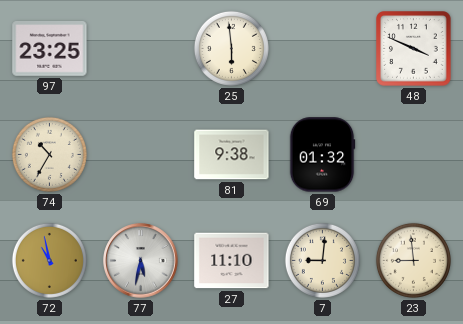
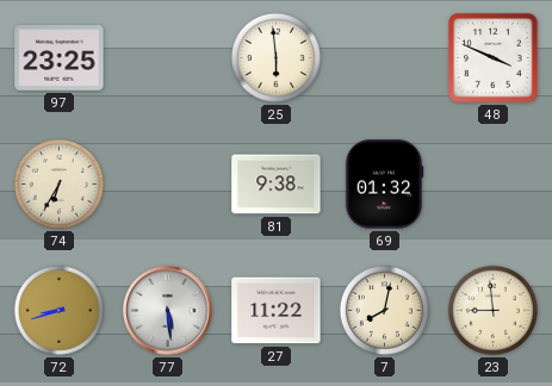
74: 10:35 -> 6:35
72: 10:58 -> 8:42
77: 5:32 -> 5:29
27: 11:10 -> 11:22
7: 9:01 -> 8:02
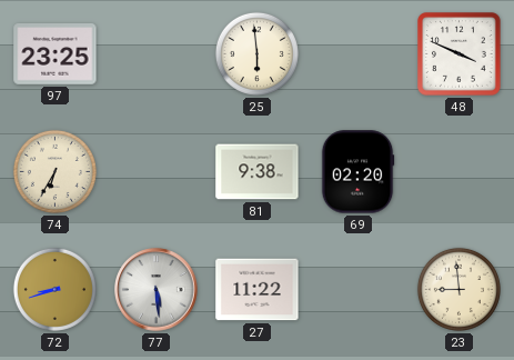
69: 01:32 -> 02:20
7: 8:02 -> none
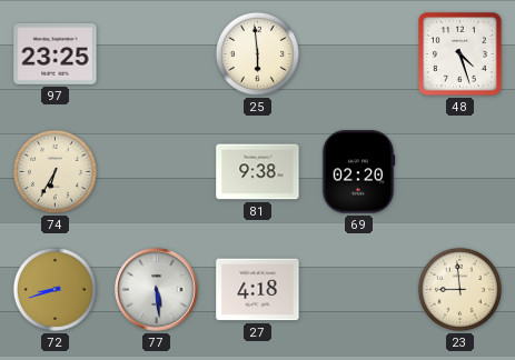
48: 3:49 -> 4:27
27: 11:22 -> 4:18
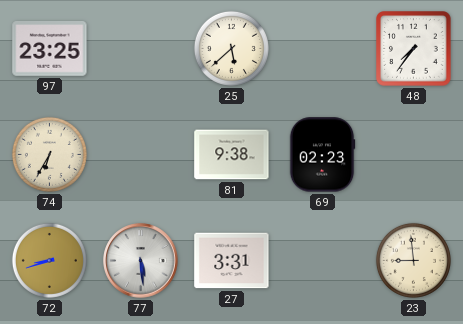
25: 5:59 -> 5:38
48: 4:27 -> 7:36
69: 02:20 -> 02:23
27: 4:18 -> 3:31
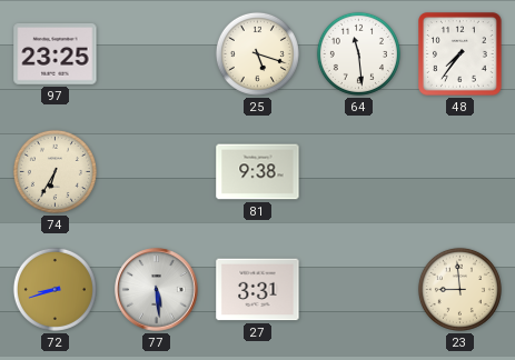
25: 5:38 -> 5:18
64: none -> 11:29
69: 02:23 -> none
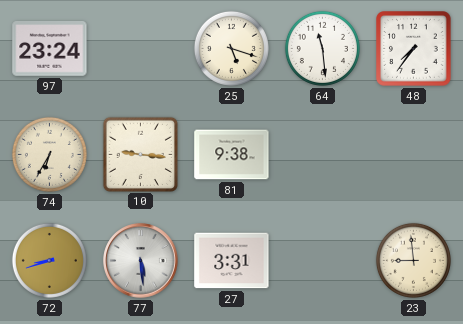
97: 23:25 -> 23:24
10: none -> 9:16
